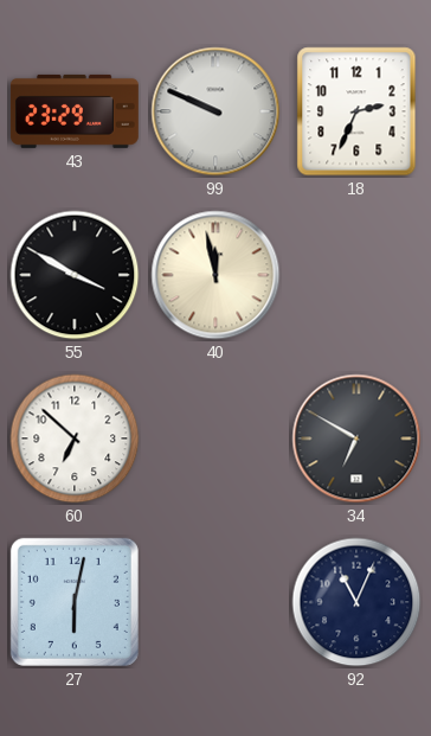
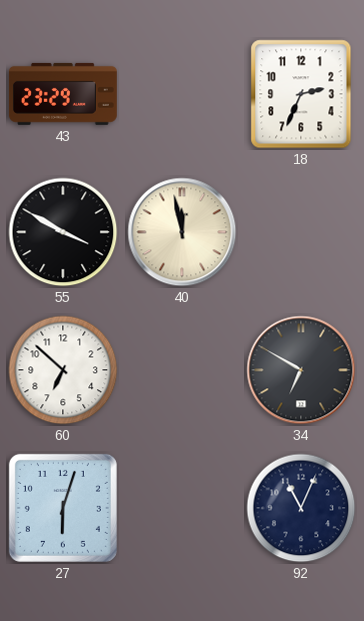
99: 9:49 -> none
27: 6:02 -> 6:03
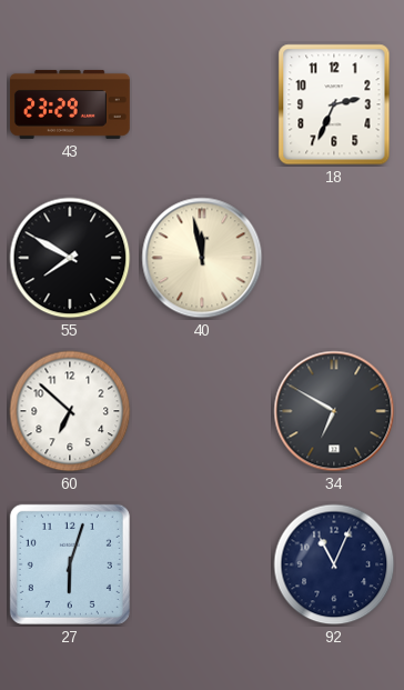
55: 3:50 -> 7:50
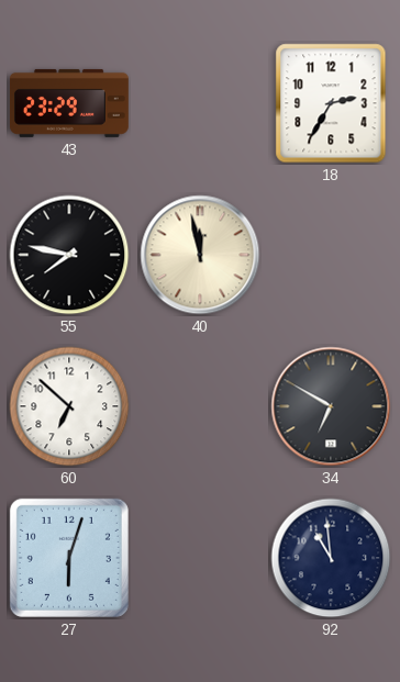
18: 2:34 -> 2:35
55: 7:50 -> 7:47
92: 11:04 -> 10:59
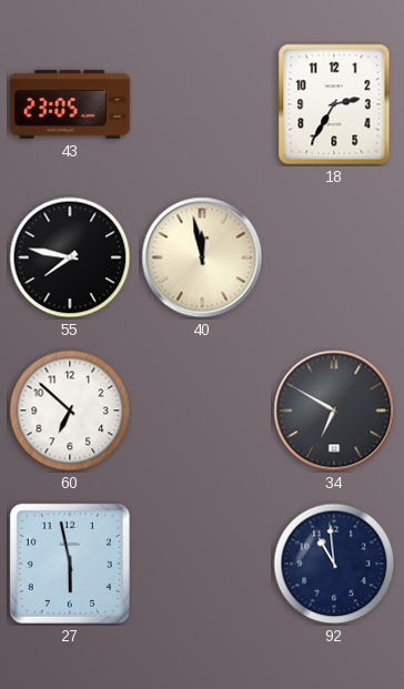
43: 23:29 -> 23:05
27: 6:03 -> 5:58
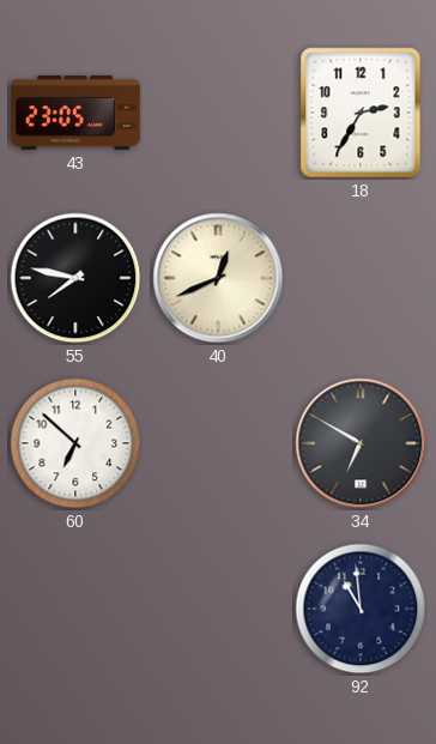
40: 11:58 -> 12:41
27: 5:58 -> none
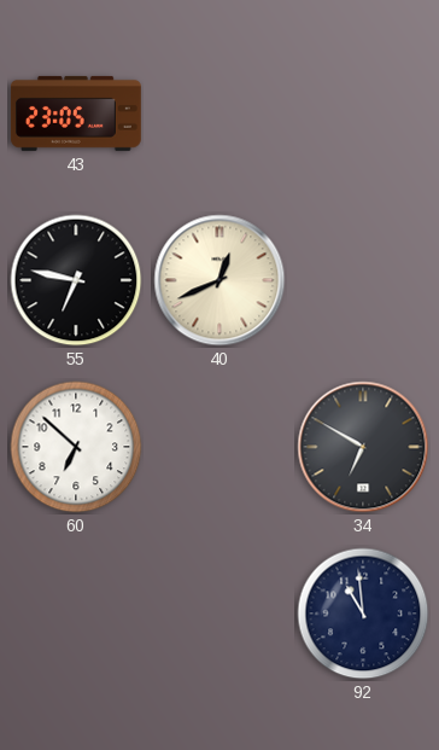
18: 2:35 -> none
55: 7:47 -> 6:47
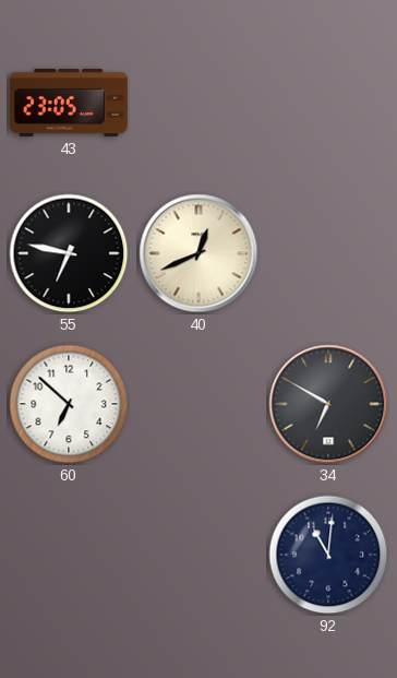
92: 10:59 -> 11:01
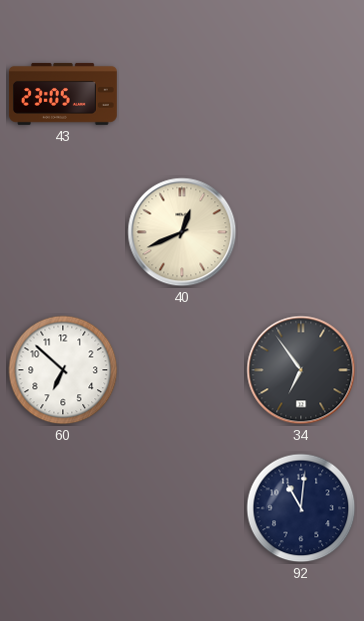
55: 6:47 -> none
34: 6:50 -> 6:54
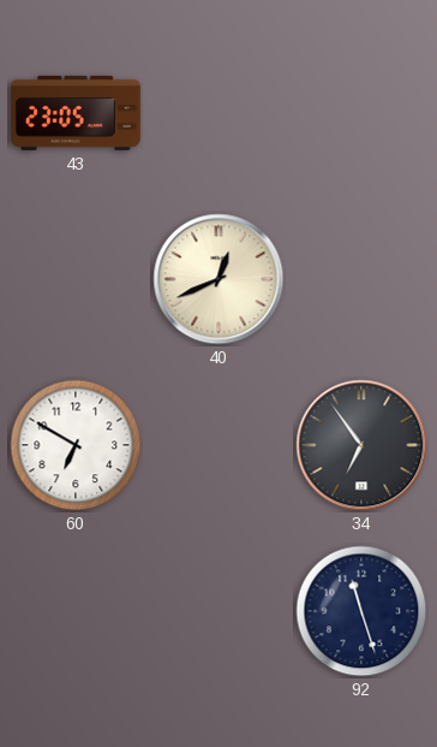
60: 6:52 -> 6:50
92: 11:01 -> 11:27
